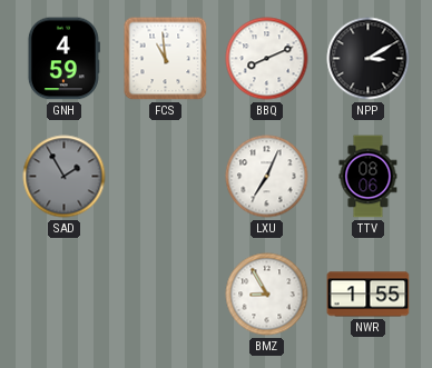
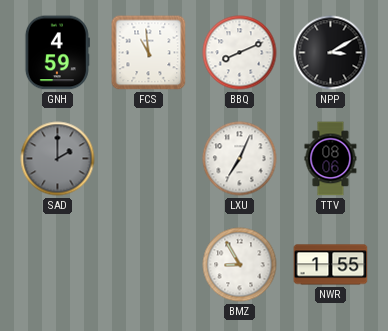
SAD: 1:55 -> 2:00
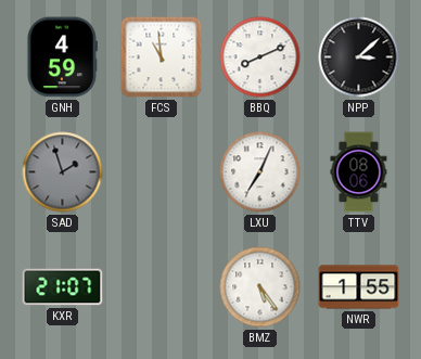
NPP: 3:10 -> 3:08
SAD: 2:00 -> 1:57
KXR: none -> 21:07
BMZ: 8:55 -> 5:24
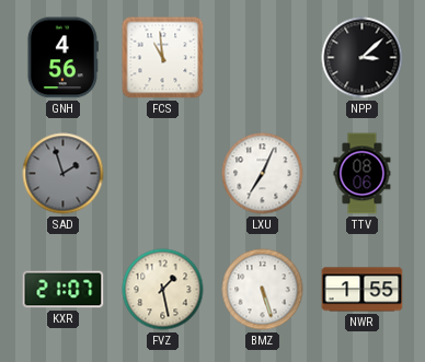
GNH: 4:59 -> 4:56
BBQ: 8:11 -> none
FVZ: none -> 1:28
BMZ: 5:24 -> 5:27
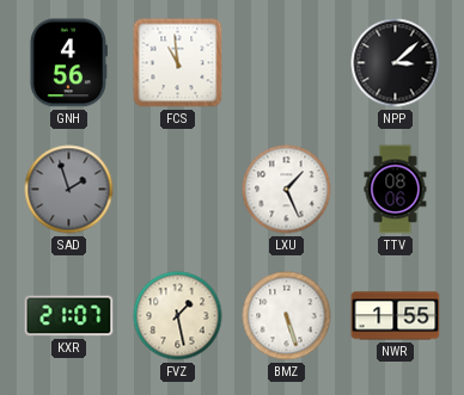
LXU: 7:04 -> 1:26
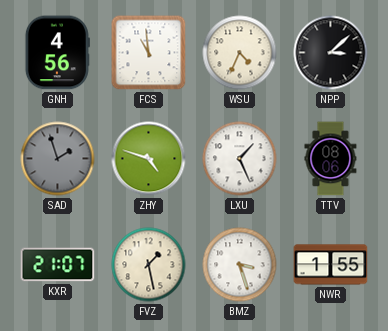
WSU: none -> 4:34
ZHY: none -> 4:48
BMZ: 5:27 -> 3:27
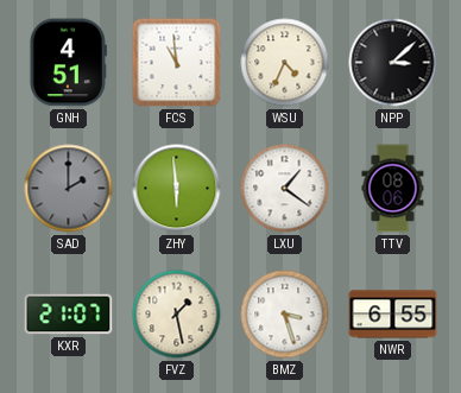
GNH: 4:56 -> 4:51
SAD: 1:57 -> 2:00
ZHY: 4:48 -> 5:59
LXU: 1:26 -> 1:21
NWR: 1:55 -> 6:55
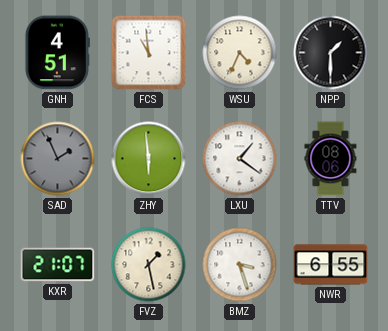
NPP: 3:08 -> 1:30
SAD: 2:00 -> 1:56
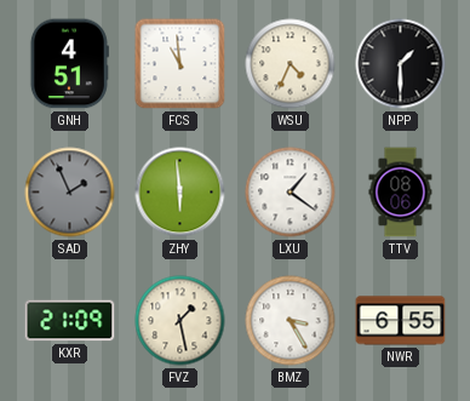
KXR: 21:07 -> 21:09
BMZ: 3:27 -> 3:25
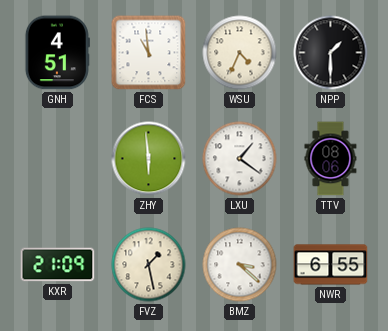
SAD: 1:56 -> none
BMZ: 3:25 -> 3:22
